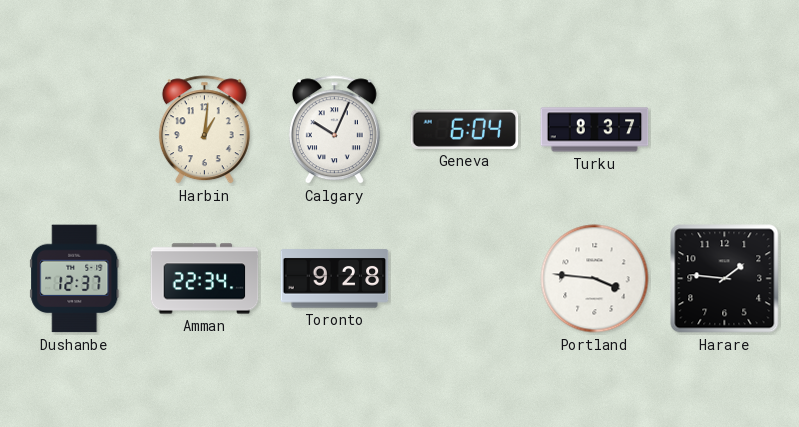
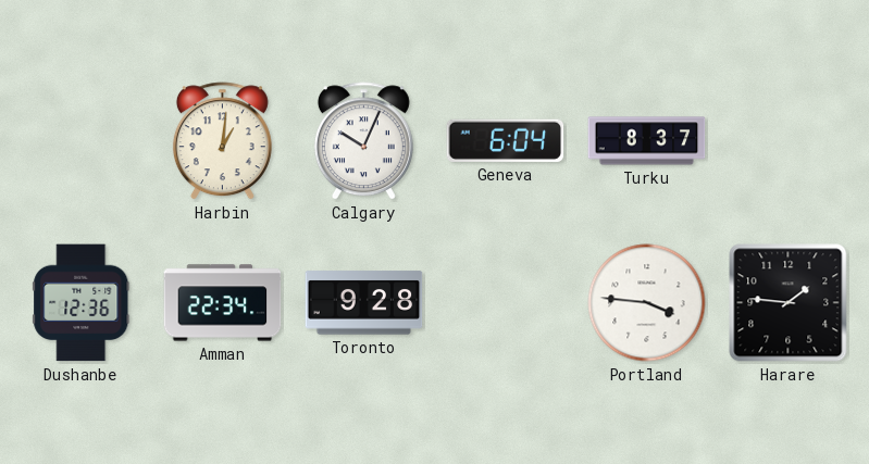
Dushanbe: 12:37 -> 12:36
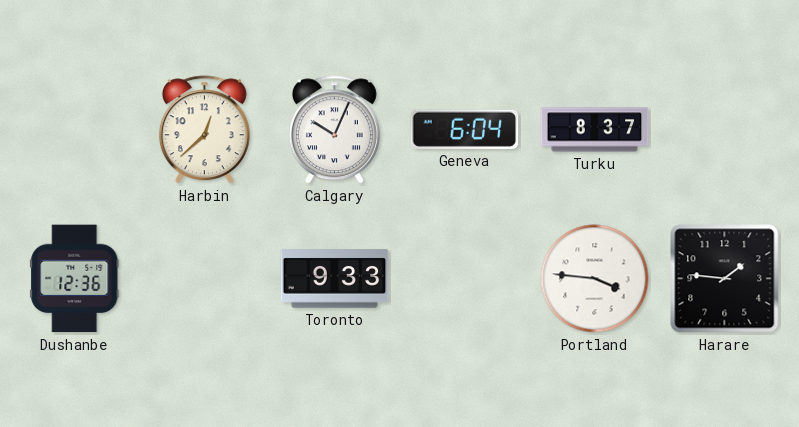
Harbin: 1:01 -> 12:38
Amman: 22:34 -> none
Toronto: 9:28 -> 9:33
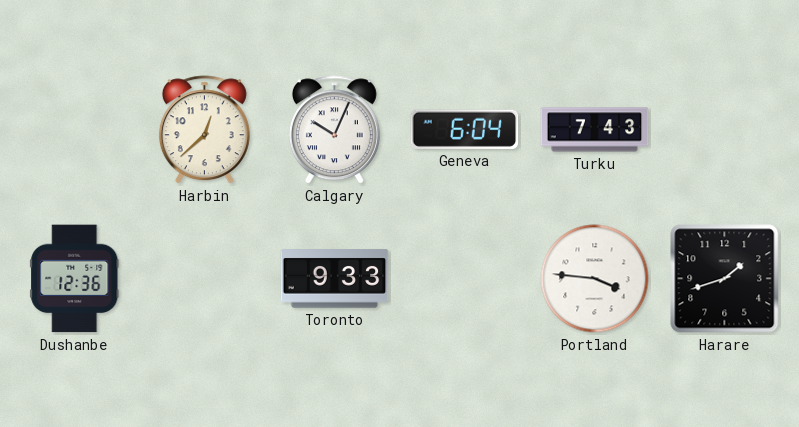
Turku: 8:37 -> 7:43
Harare: 1:46 -> 1:42
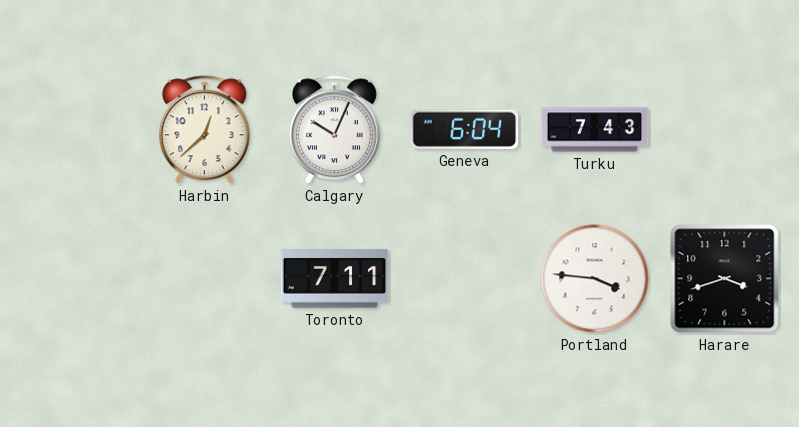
Dushanbe: 12:36 -> none
Toronto: 9:33 -> 7:11
Harare: 1:42 -> 3:42
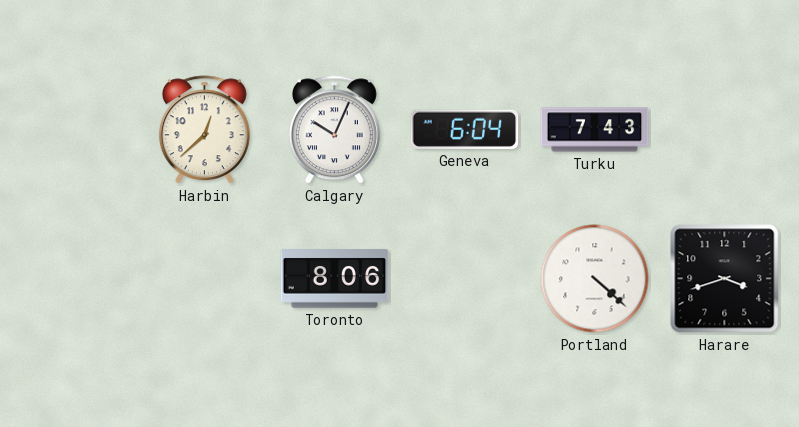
Toronto: 7:11 -> 8:06
Portland: 3:46 -> 4:22
